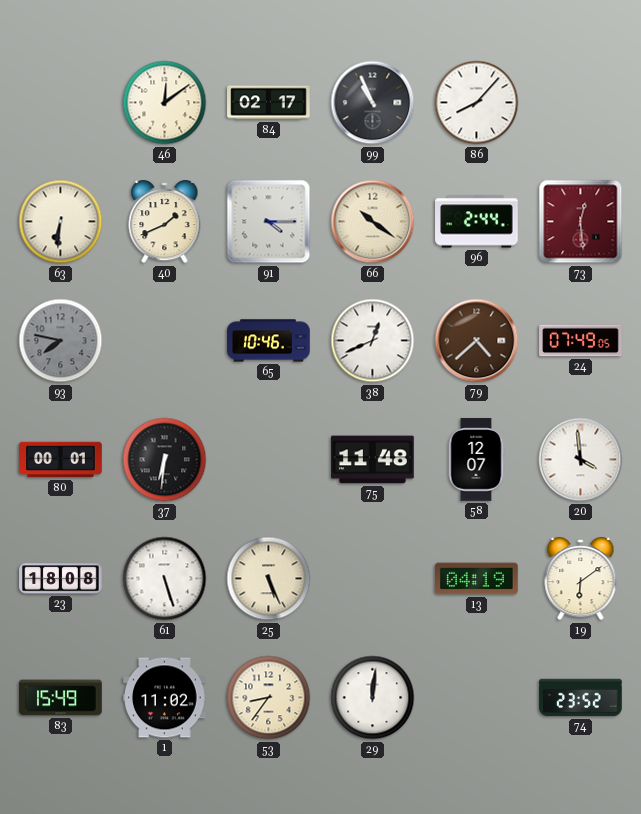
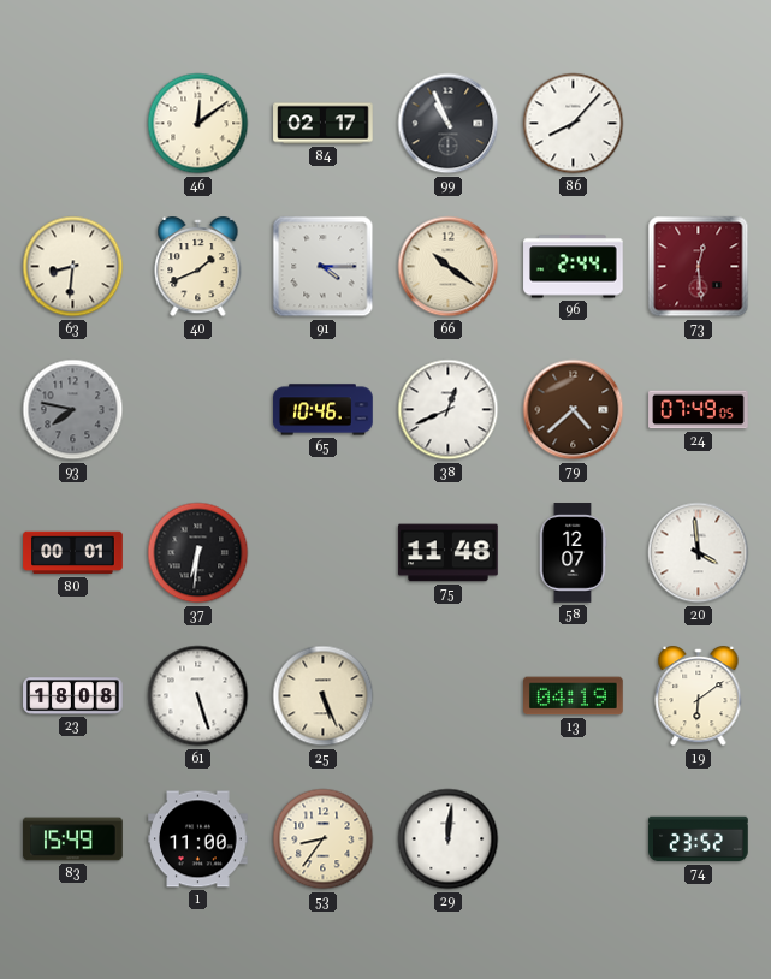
63: 6:31 -> 8:31
1: 11:02 -> 11:00
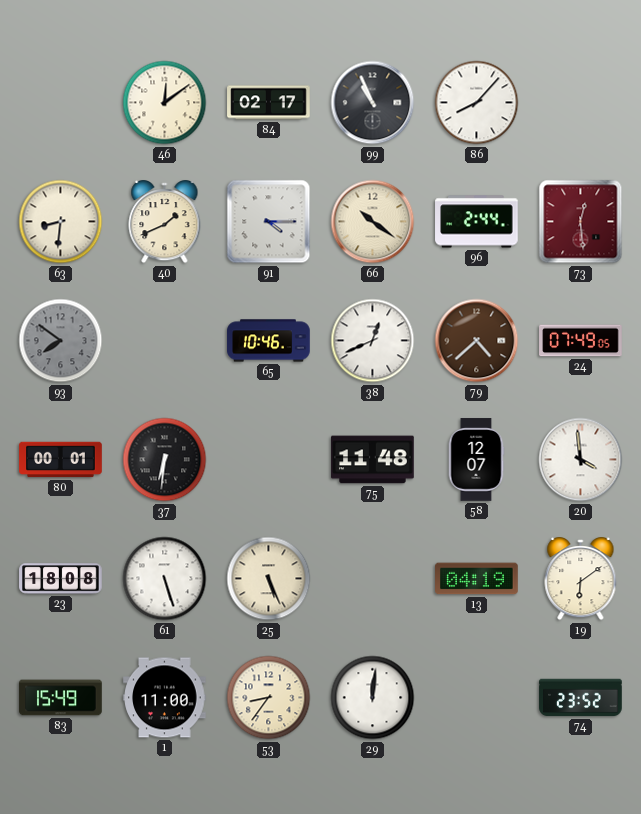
93: 7:47 -> 7:51
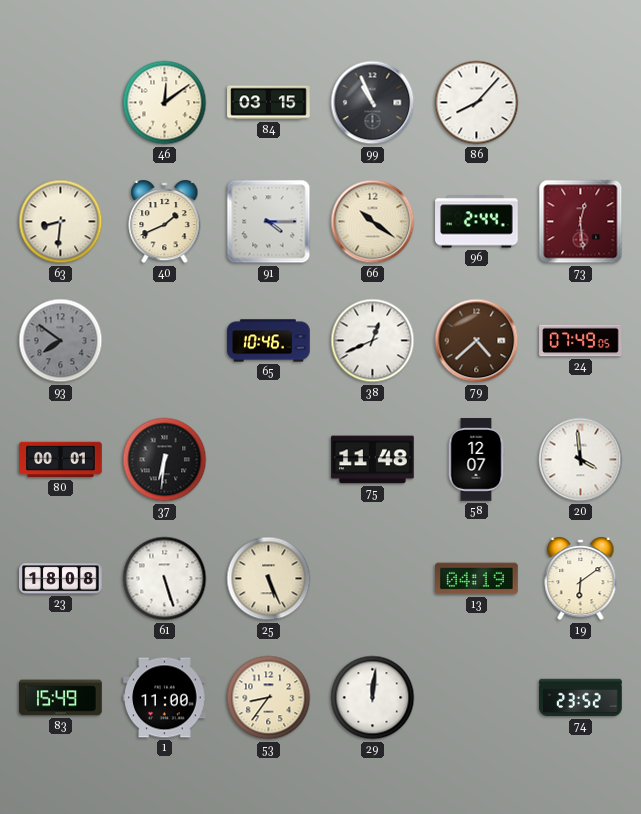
84: 02:17 -> 03:15
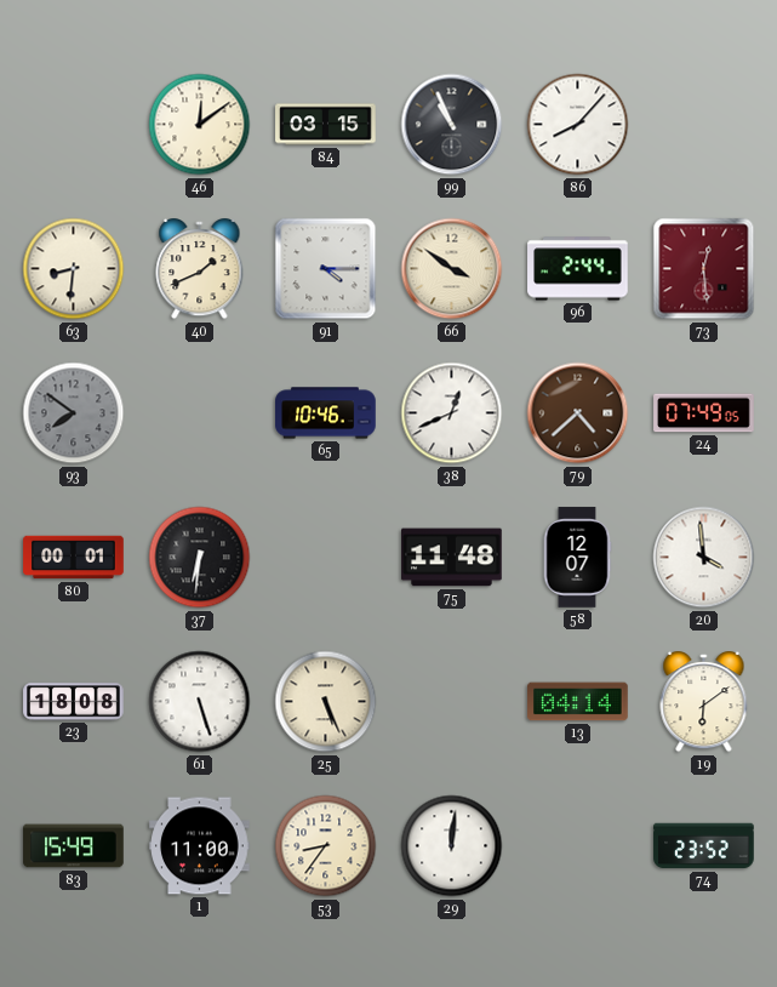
66: 10:21 -> 3:51
13: 04:19 -> 04:14
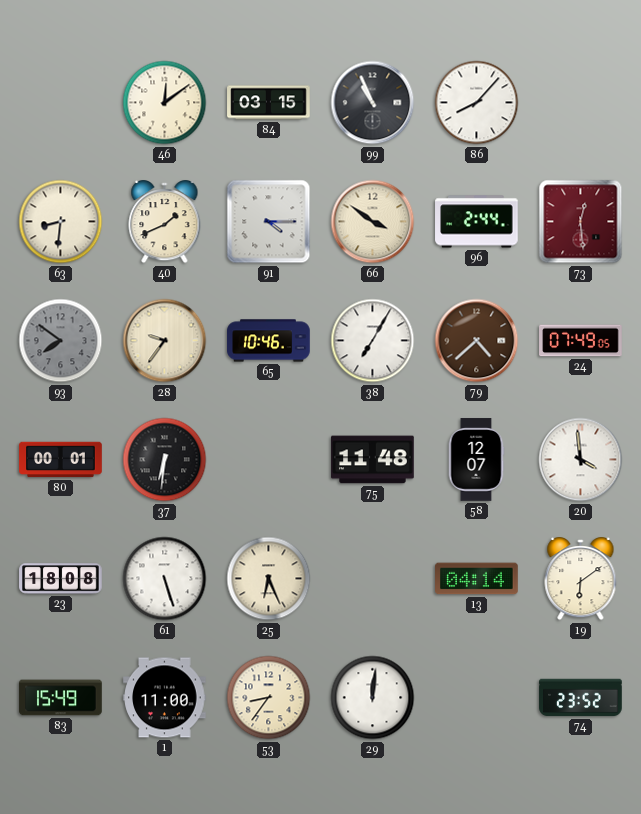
28: none -> 9:36
38: 12:41 -> 7:05
25: 5:26 -> 6:26
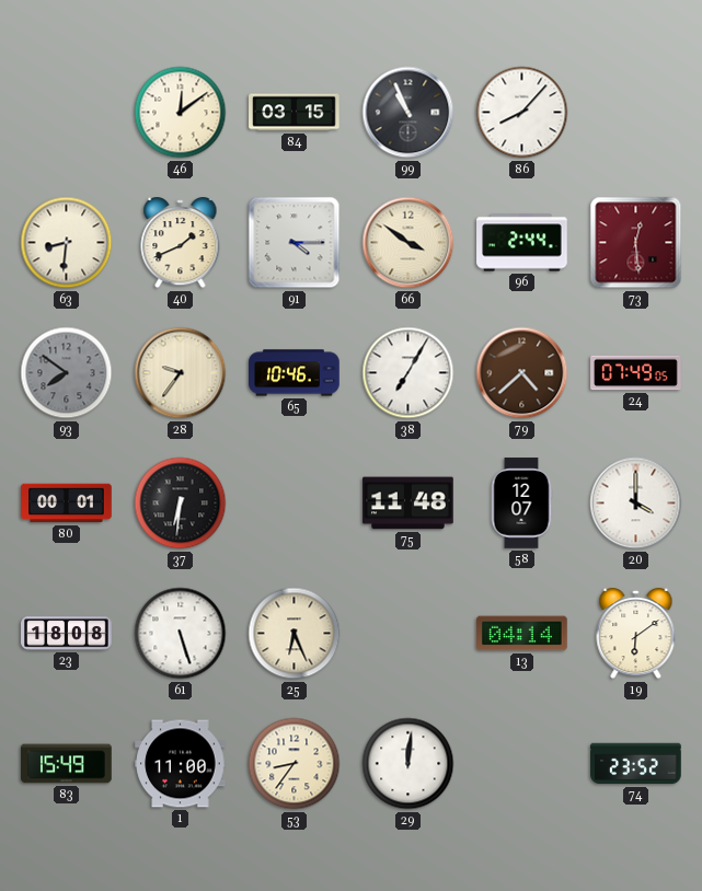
20: 3:59 -> 4:00
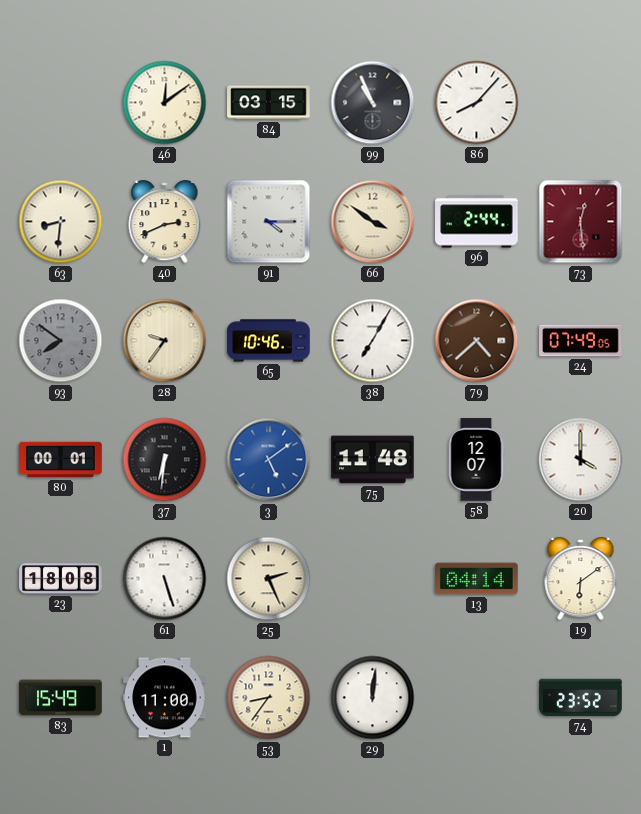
40: 1:41 -> 2:41
3: none -> 5:09
25: 6:26 -> 2:26
